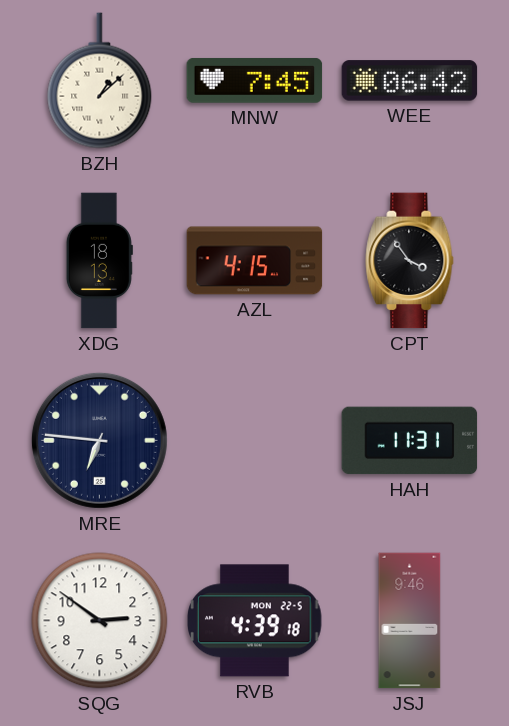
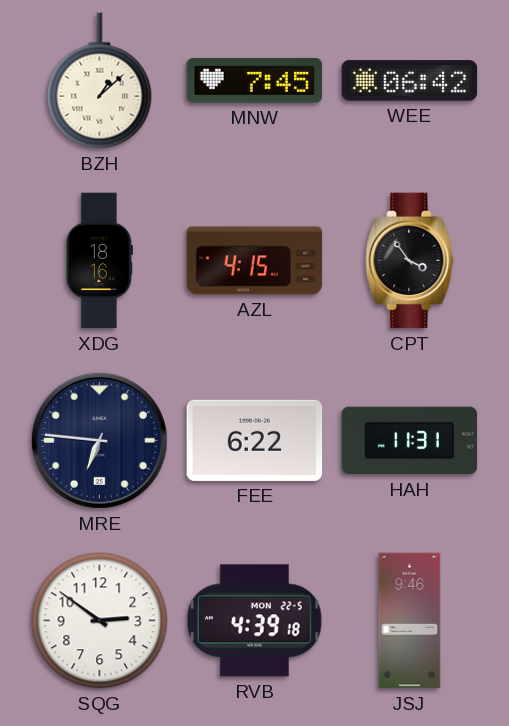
XDG: 18:13 -> 18:16
FEE: none -> 6:22
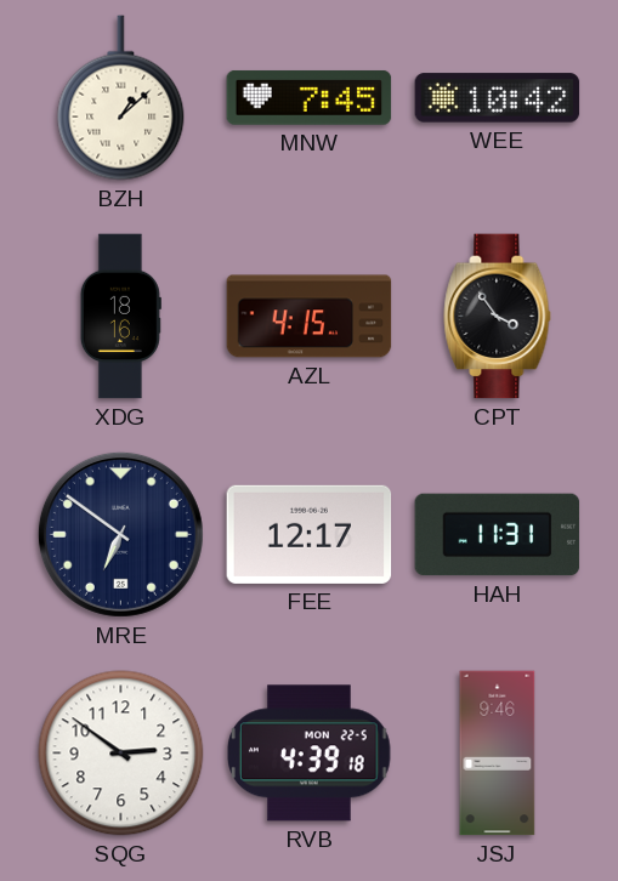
WEE: 06:42 -> 10:42
MRE: 6:46 -> 6:51
FEE: 6:22 -> 12:17
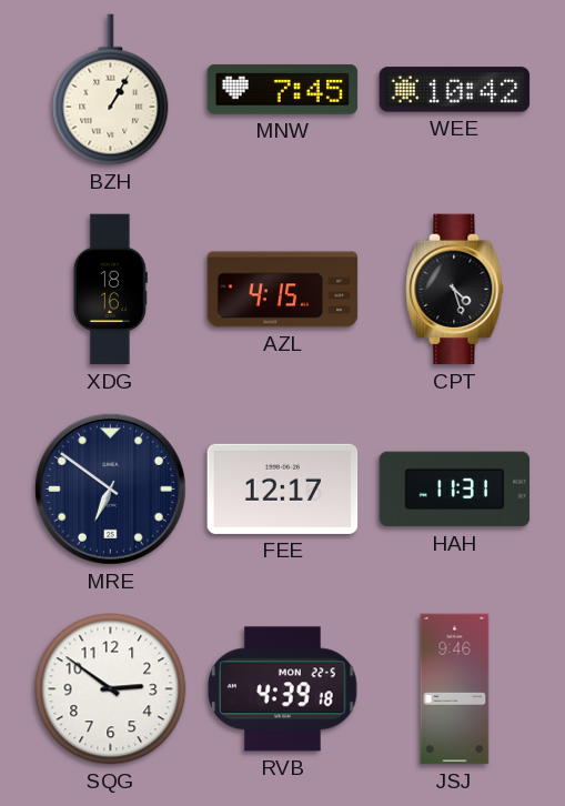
BZH: 1:08 -> 1:05
CPT: 3:54 -> 4:27
